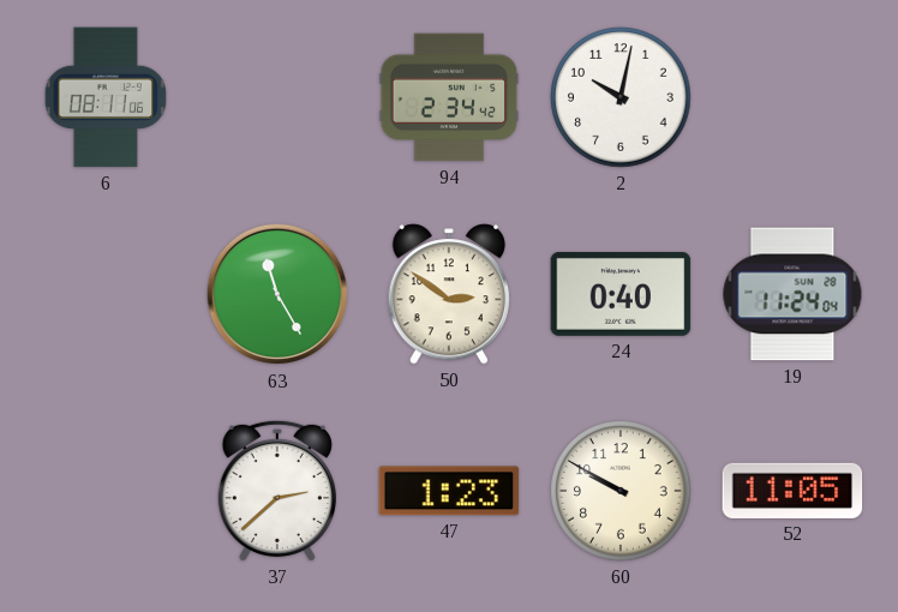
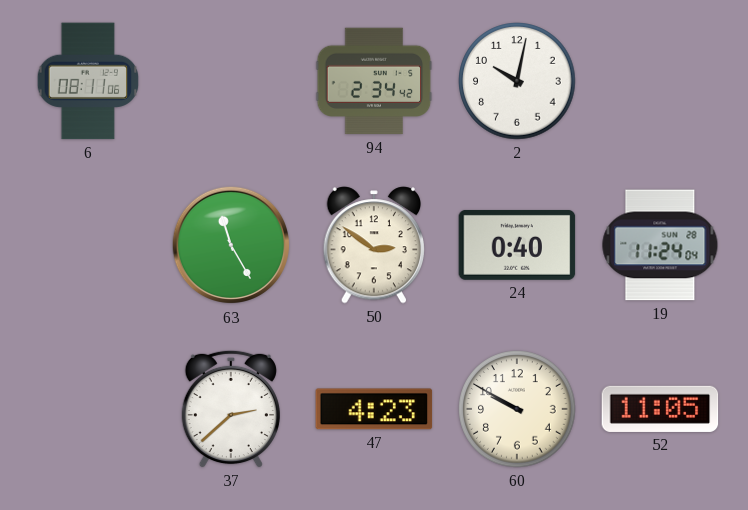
47: 1:23 -> 4:23
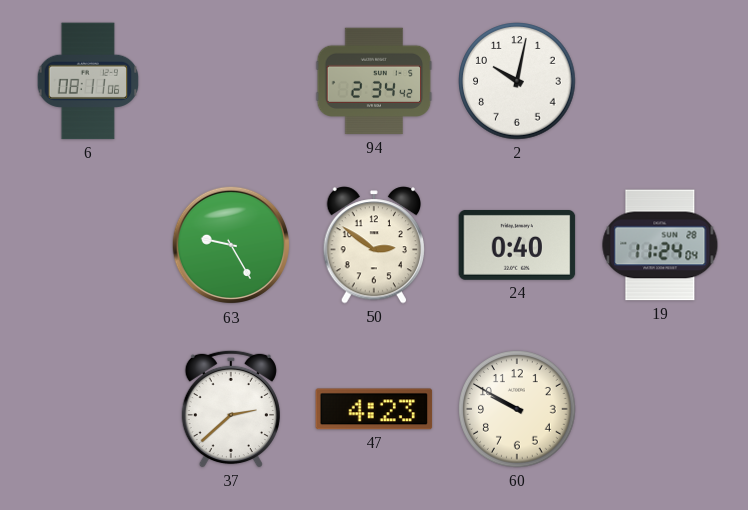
63: 11:25 -> 9:25
52: 11:05 -> none
